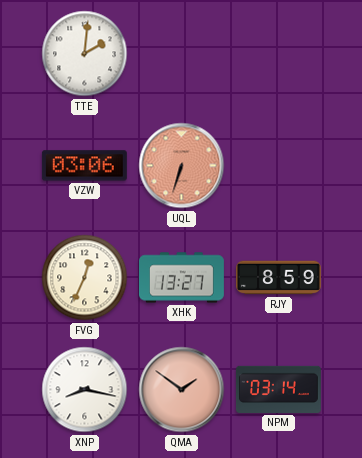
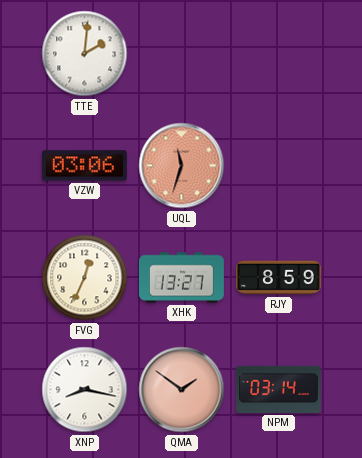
UQL: 6:33 -> 11:33
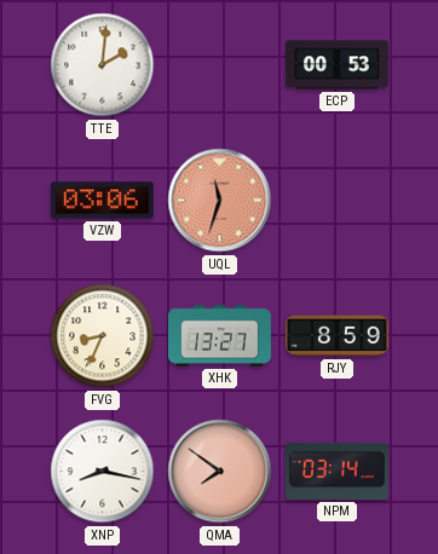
ECP: none -> 00:53
FVG: 12:34 -> 8:34
QMA: 1:51 -> 7:51
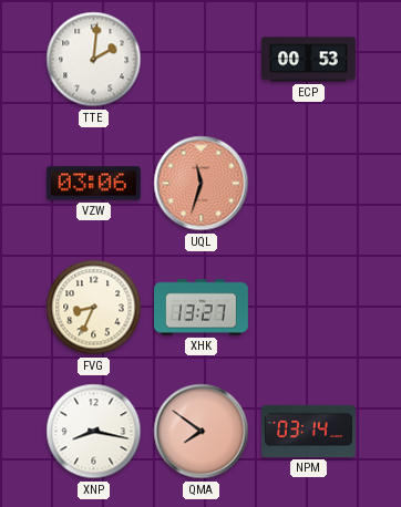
RJY: 8:59 -> none
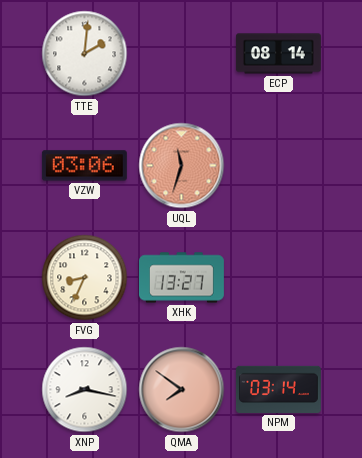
ECP: 00:53 -> 08:14
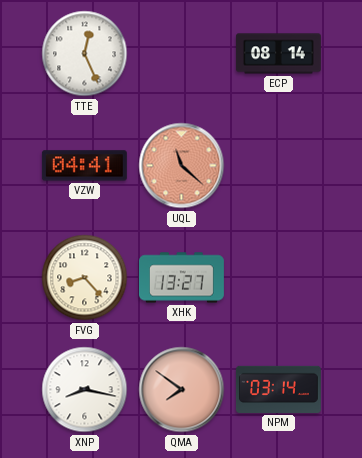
TTE: 2:01 -> 12:26
VZW: 03:06 -> 04:41
UQL: 11:33 -> 11:22
FVG: 8:34 -> 8:23
